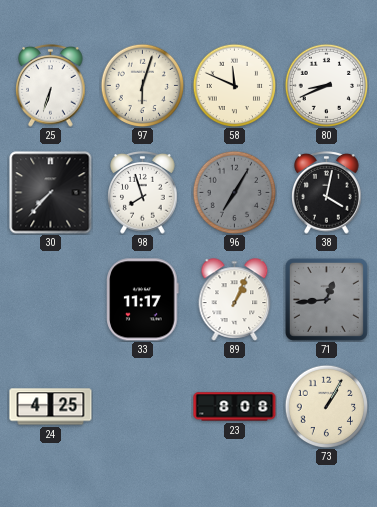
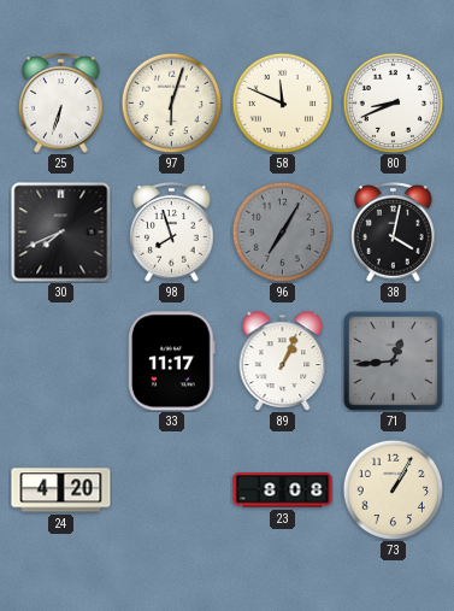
30: 7:37 -> 7:41
24: 4:25 -> 4:20
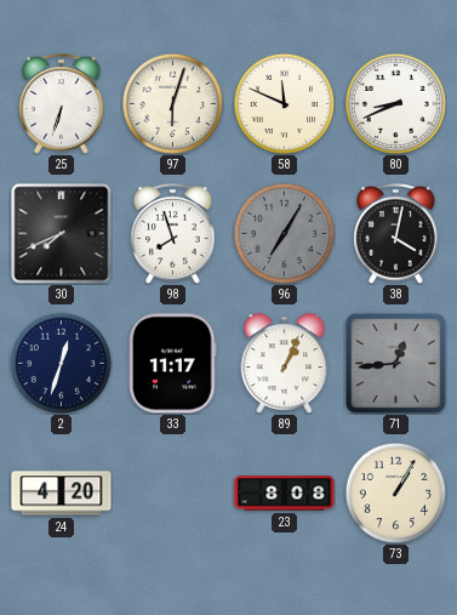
2: none -> 12:33
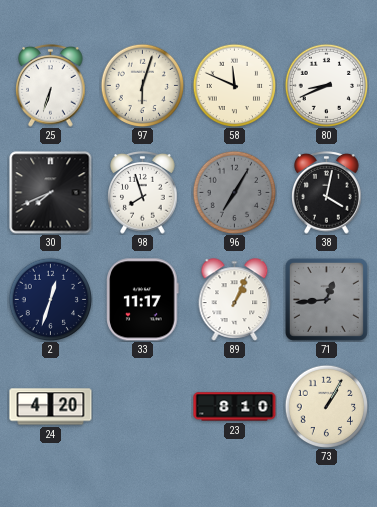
23: 8:08 -> 8:10
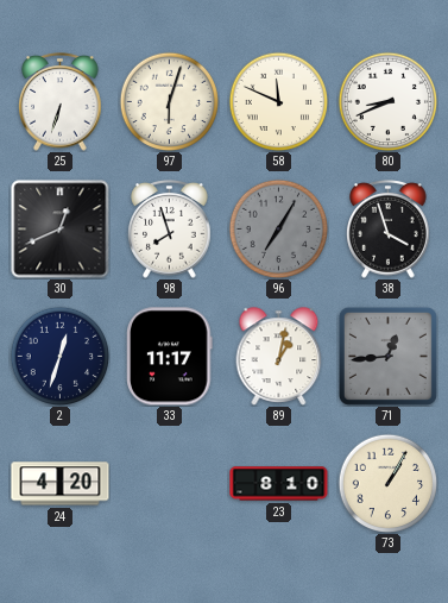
30: 7:41 -> 12:41
38: 4:02 -> 3:57
89: 1:04 -> 1:02
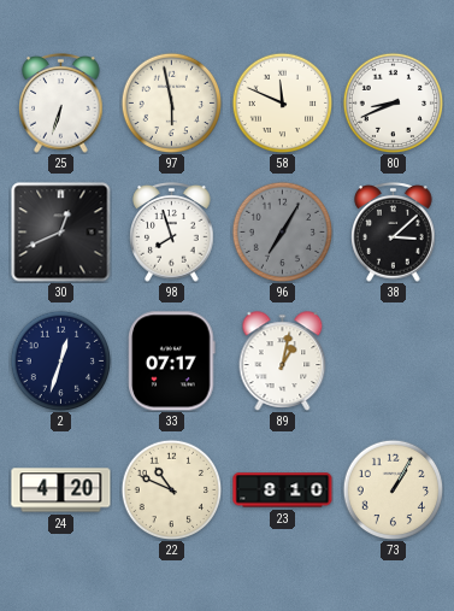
97: 6:03 -> 5:58
38: 3:57 -> 3:08
33: 11:17 -> 07:17
71: 12:44 -> none
22: none -> 10:49
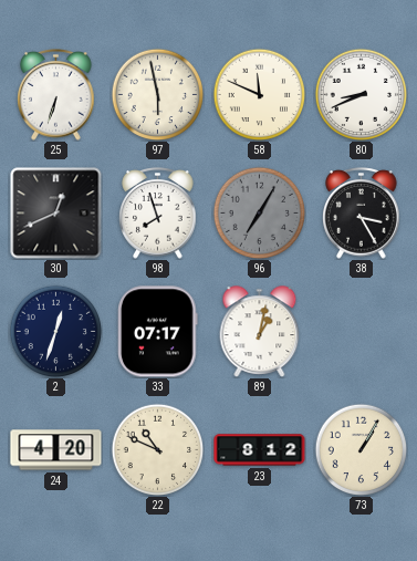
38: 3:08 -> 3:25
23: 8:10 -> 8:12
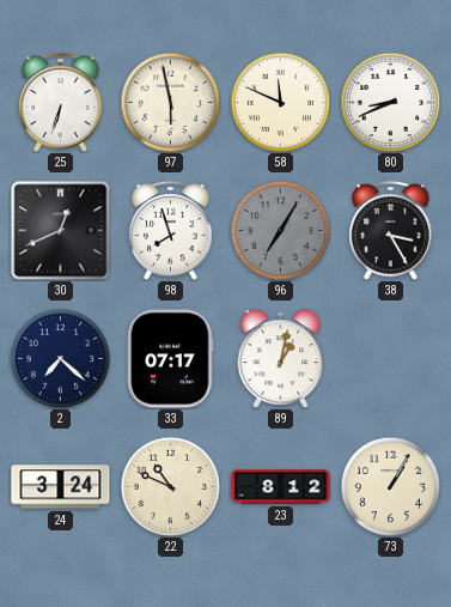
2: 12:33 -> 7:22
24: 4:20 -> 3:24
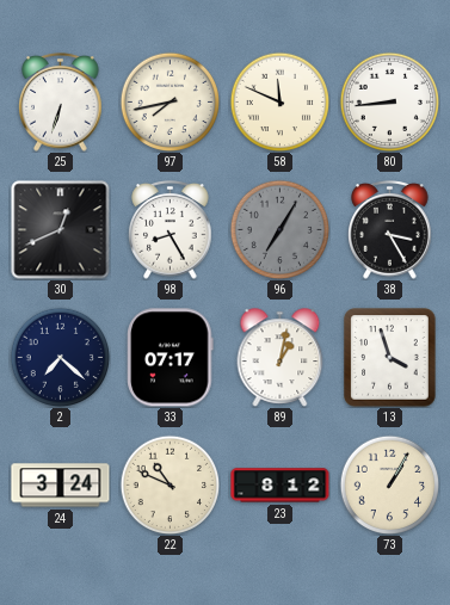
97: 5:58 -> 7:43
80: 8:41 -> 8:44
98: 7:57 -> 8:25
13: none -> 3:57
